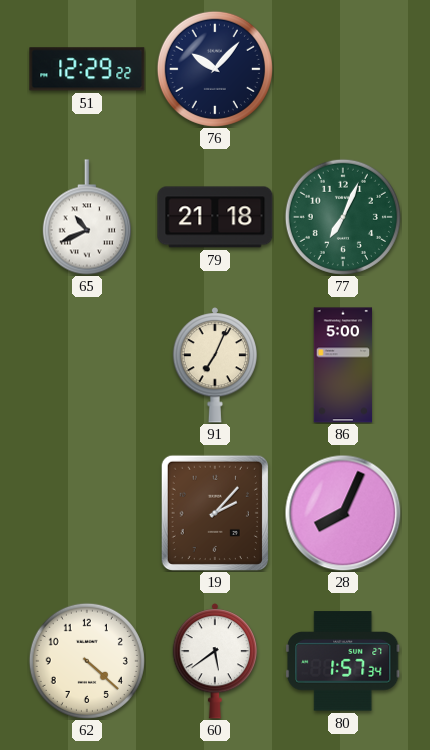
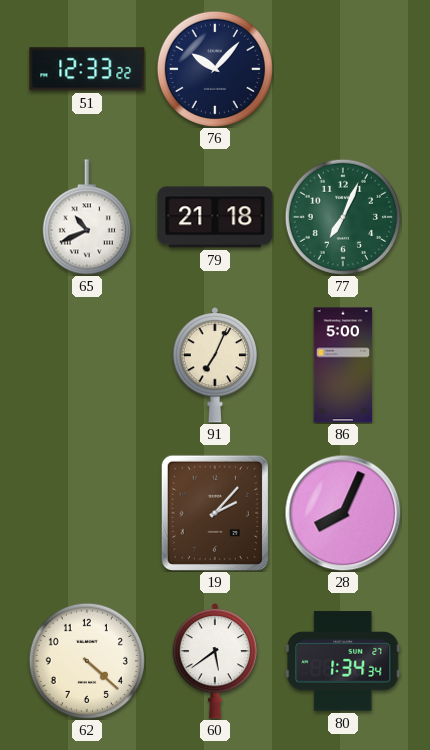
51: 12:29 -> 12:33
80: 1:57 -> 1:34
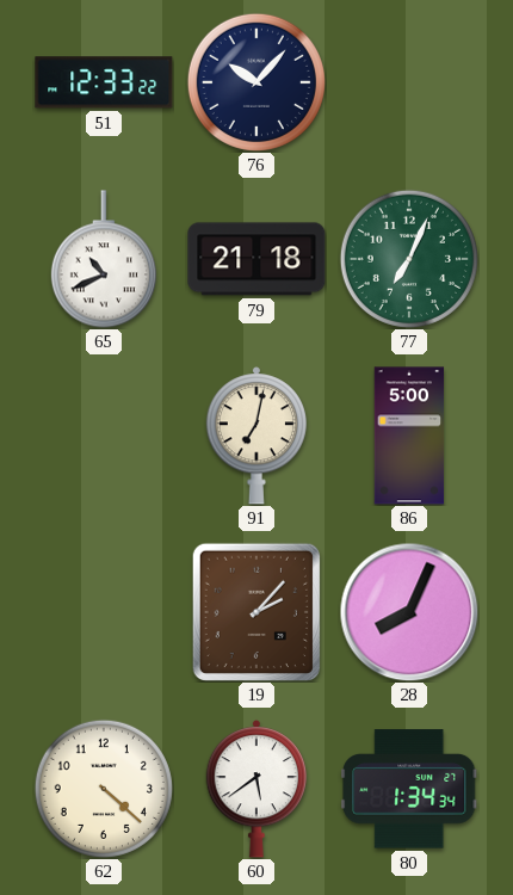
91: 7:04 -> 7:02
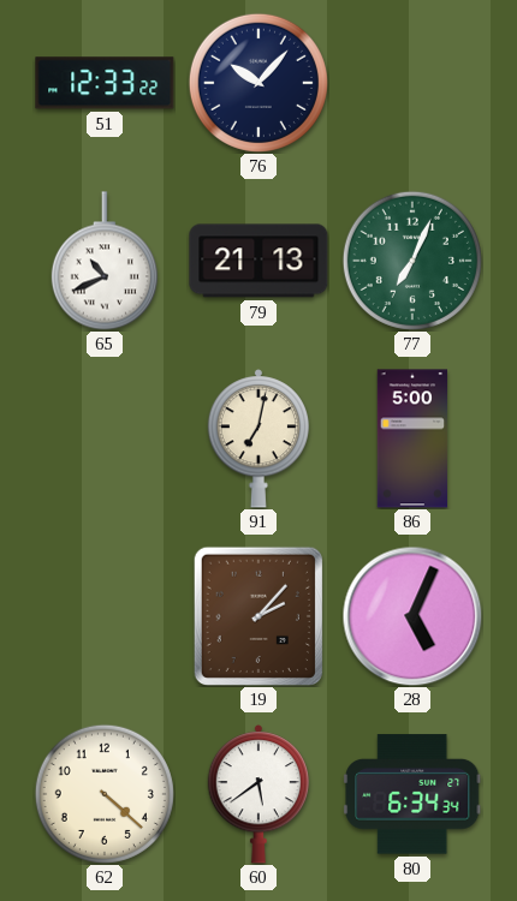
79: 21:18 -> 21:13
28: 8:04 -> 5:04
80: 1:34 -> 6:34
